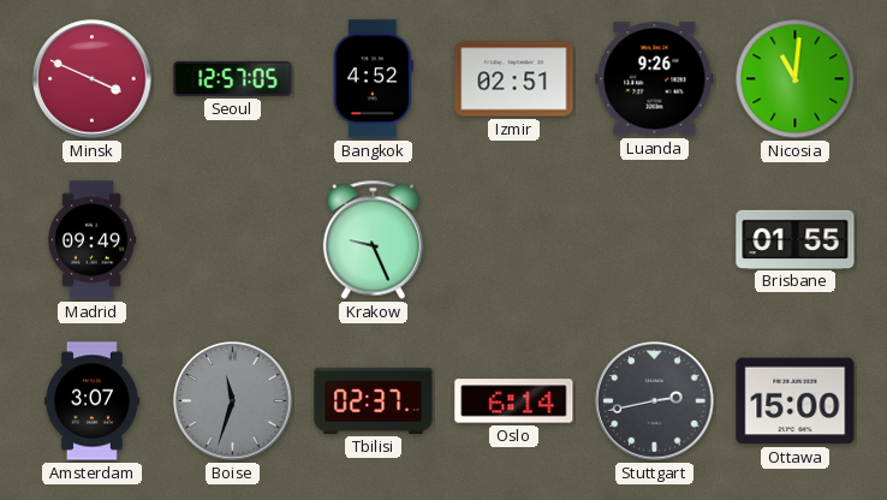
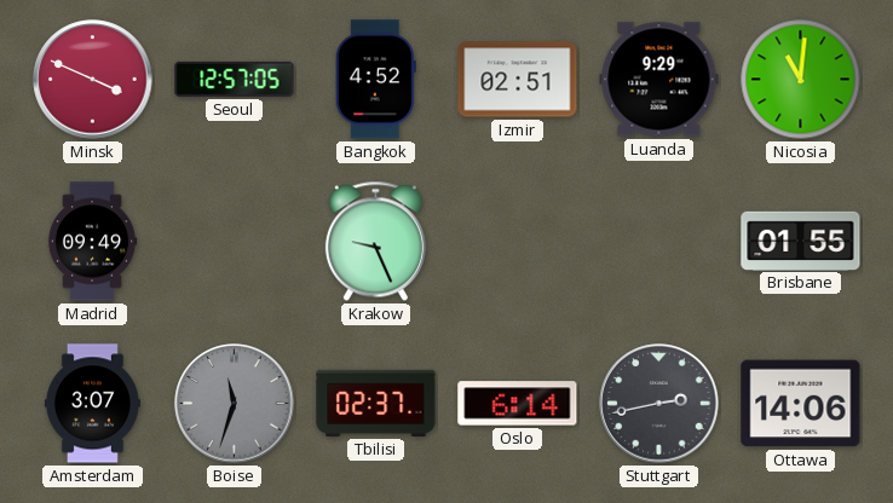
Luanda: 9:26 -> 9:29
Ottawa: 15:00 -> 14:06
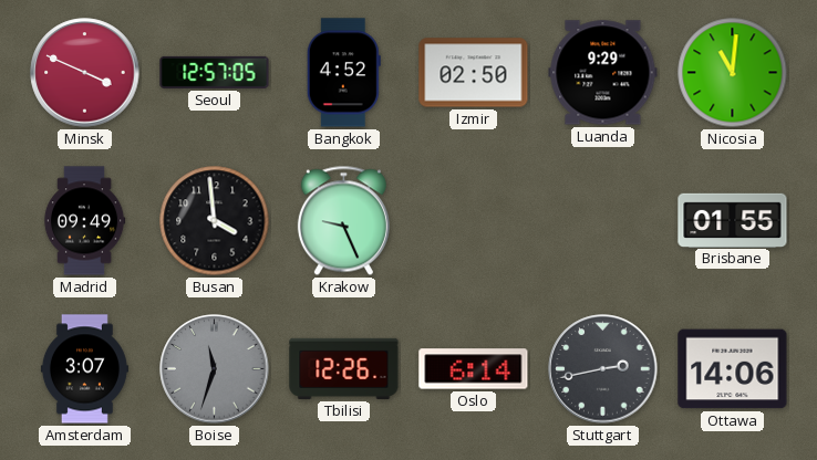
Izmir: 02:51 -> 02:50
Busan: none -> 3:59
Tbilisi: 02:37 -> 12:26
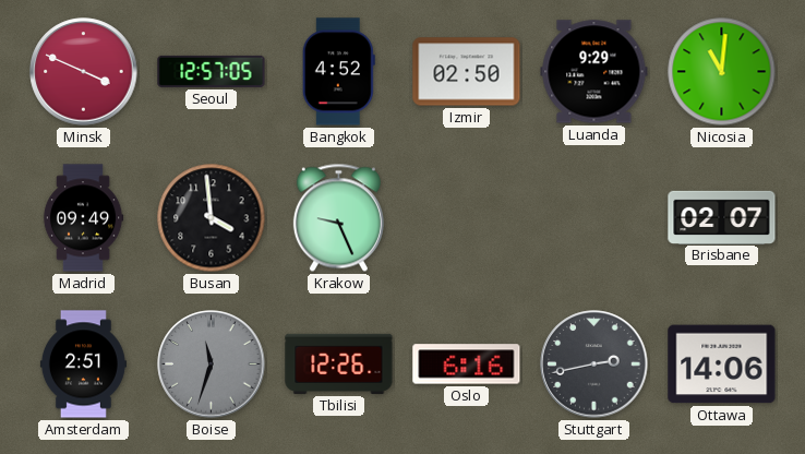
Brisbane: 01:55 -> 02:07
Amsterdam: 3:07 -> 2:51
Oslo: 6:14 -> 6:16
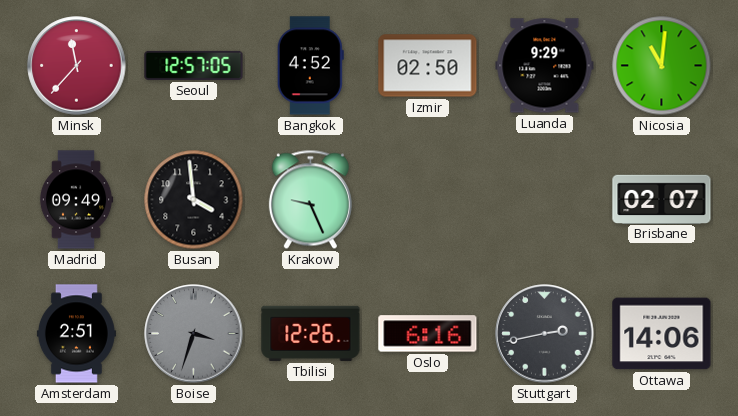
Minsk: 3:49 -> 11:37
Boise: 11:33 -> 3:33
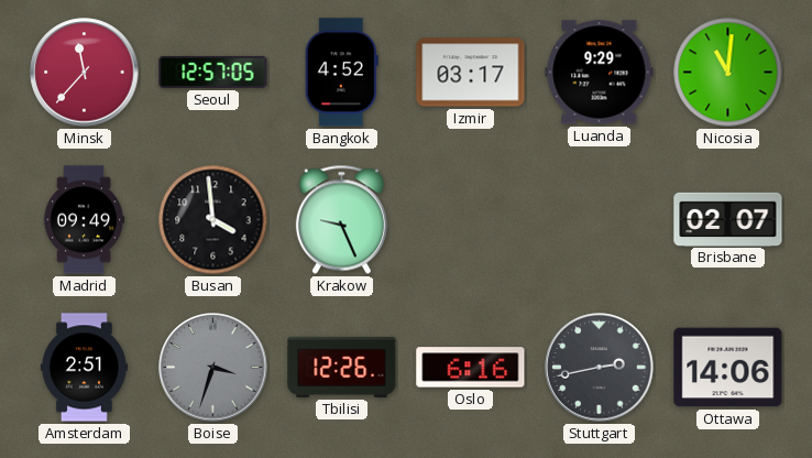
Izmir: 02:50 -> 03:17
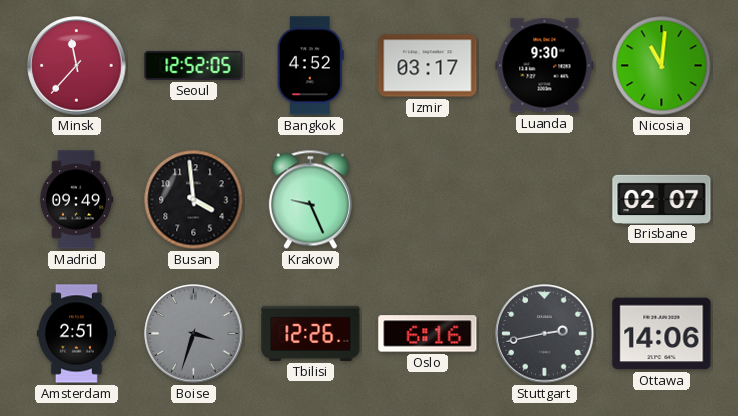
Seoul: 12:57 -> 12:52
Luanda: 9:29 -> 9:30
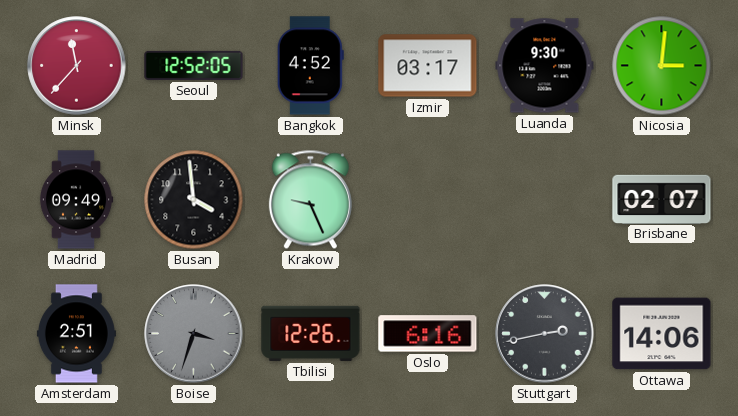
Nicosia: 11:01 -> 3:01
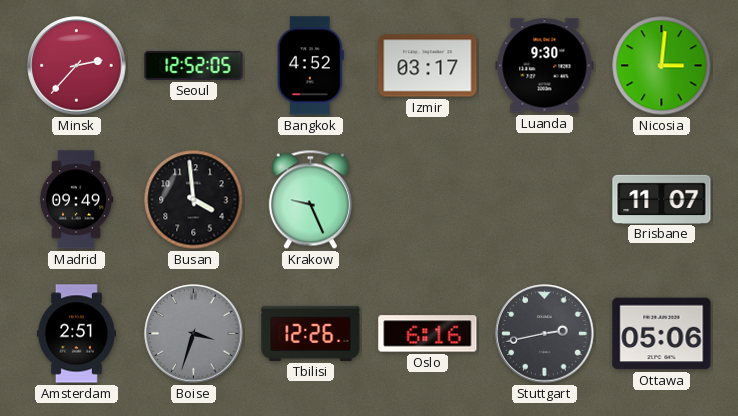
Minsk: 11:37 -> 2:37
Brisbane: 02:07 -> 11:07
Ottawa: 14:06 -> 05:06
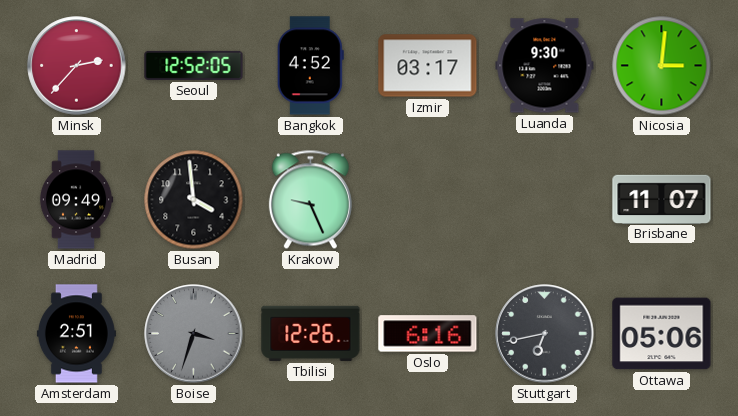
Stuttgart: 2:43 -> 6:43
